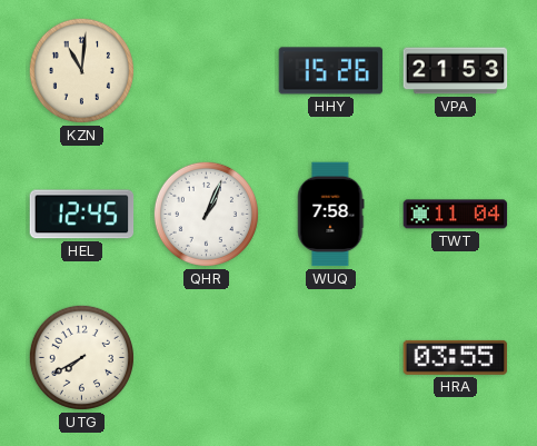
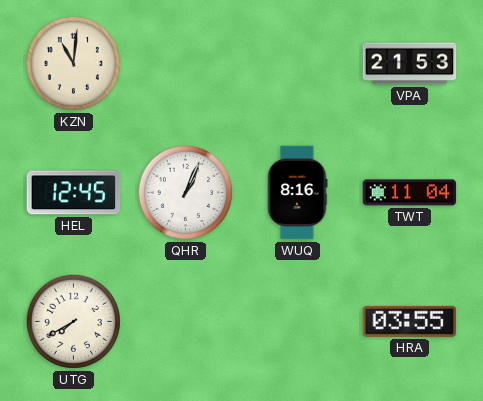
HHY: 15:26 -> none
WUQ: 7:58 -> 8:16
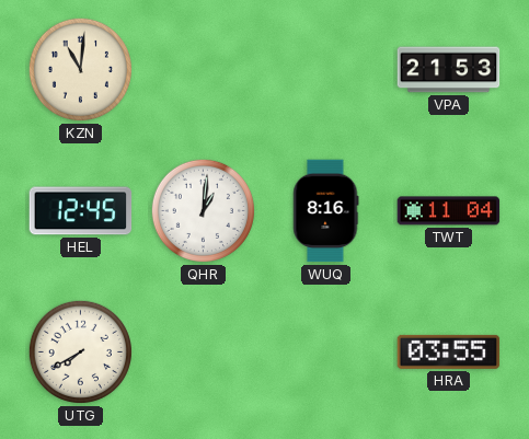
QHR: 1:04 -> 1:01
